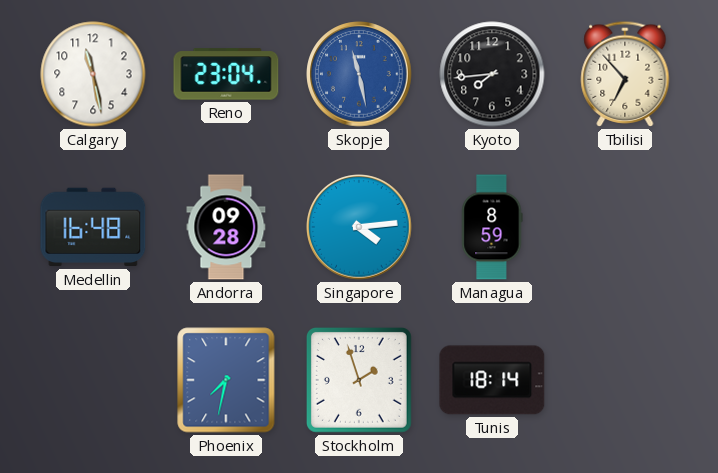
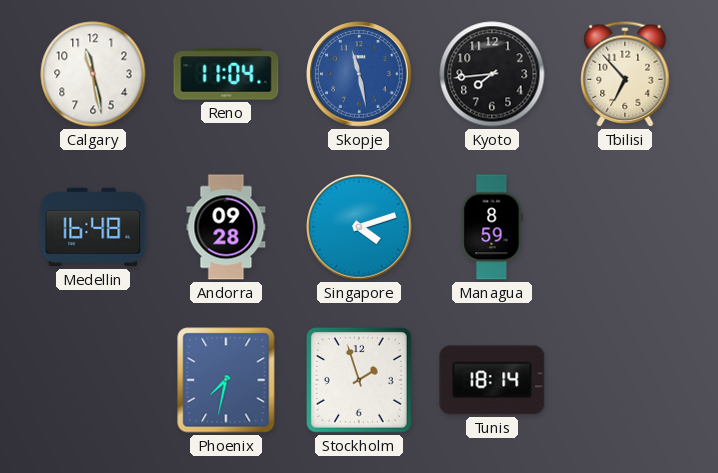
Reno: 23:04 -> 11:04
Singapore: 4:14 -> 4:12
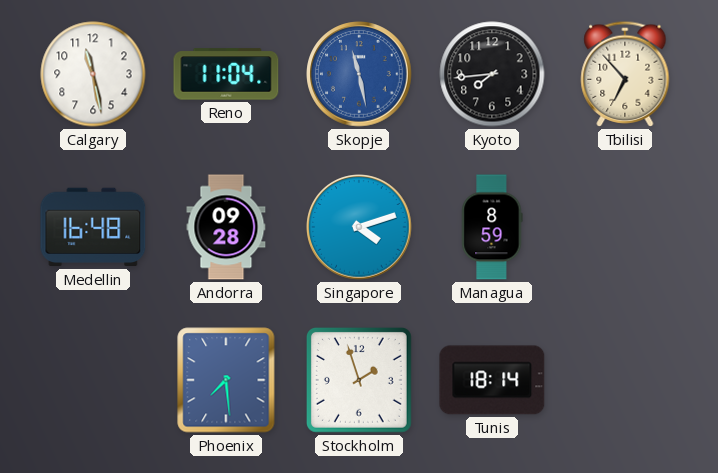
Phoenix: 7:32 -> 7:29
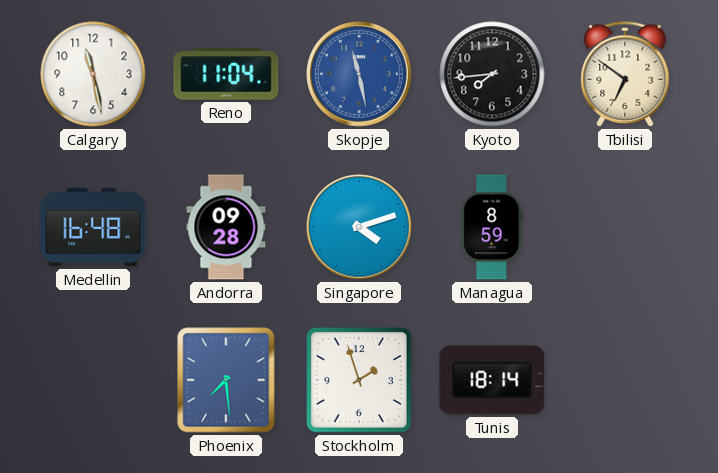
Tbilisi: 6:53 -> 6:51
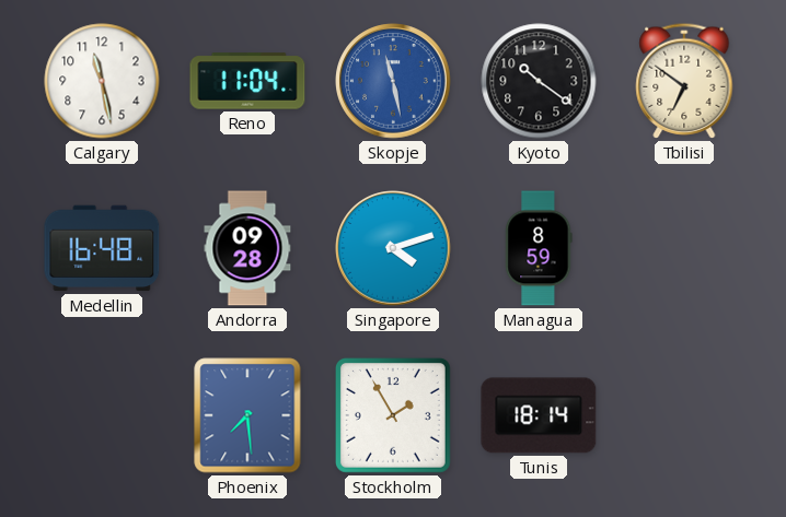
Kyoto: 7:44 -> 10:21
Stockholm: 1:57 -> 1:55
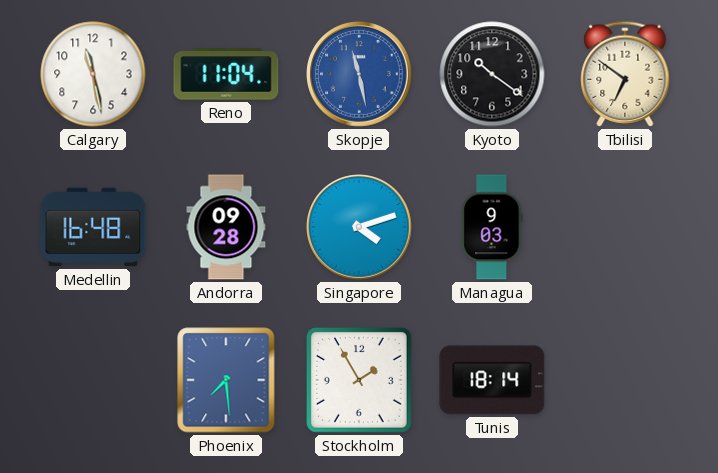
Managua: 8:59 -> 9:03
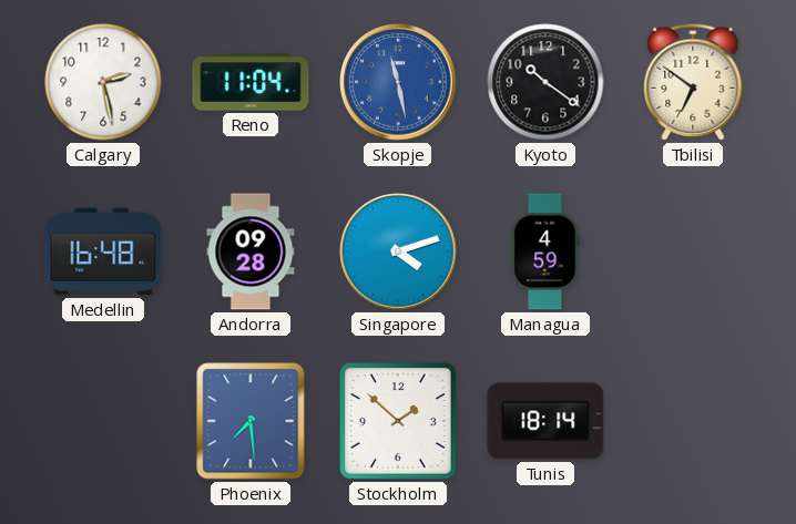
Calgary: 11:28 -> 2:28
Managua: 9:03 -> 4:59
Stockholm: 1:55 -> 1:52
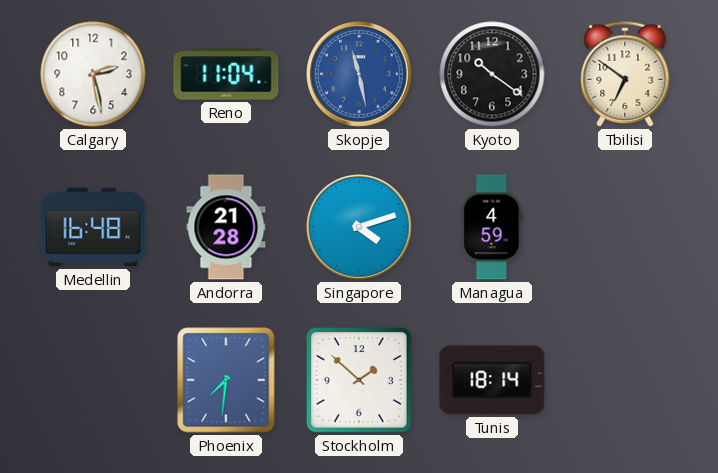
Andorra: 09:28 -> 21:28
Phoenix: 7:29 -> 7:31
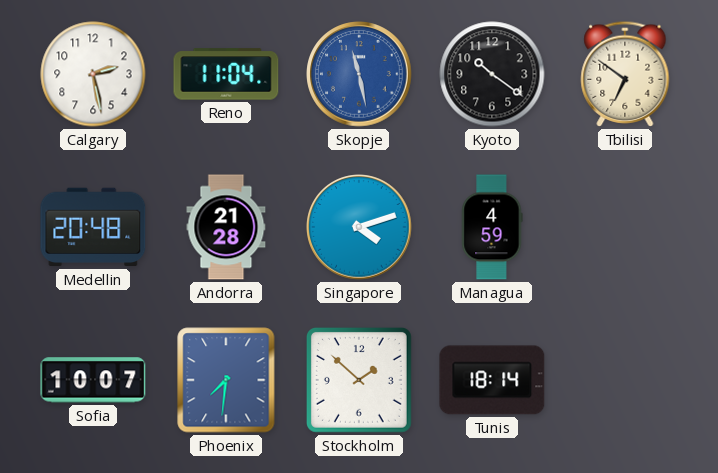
Medellin: 16:48 -> 20:48
Sofia: none -> 10:07
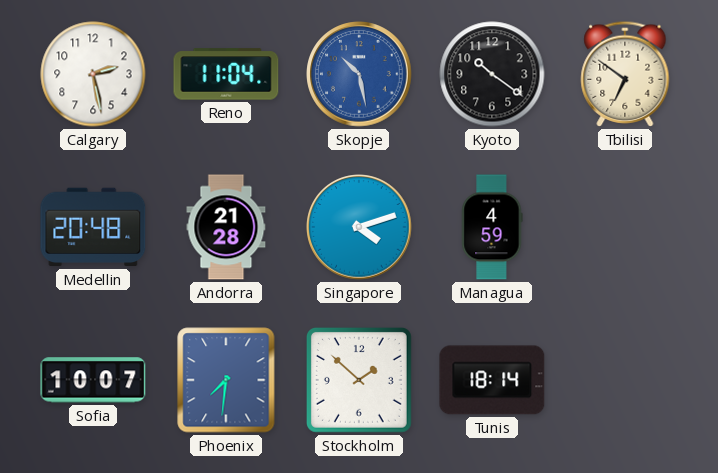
Skopje: 11:28 -> 10:28
